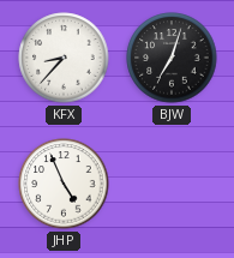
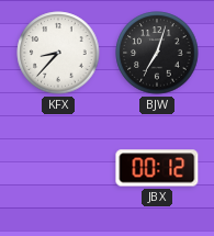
JHP: 4:56 -> none
JBX: none -> 00:12
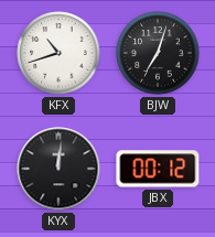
KFX: 8:37 -> 10:42
KYX: none -> 12:01
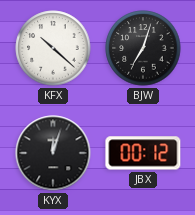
KFX: 10:42 -> 10:22
KYX: 12:01 -> 12:03
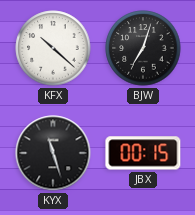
KYX: 12:03 -> 11:27
JBX: 00:12 -> 00:15
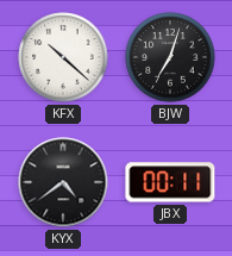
KYX: 11:27 -> 4:39
JBX: 00:15 -> 00:11
